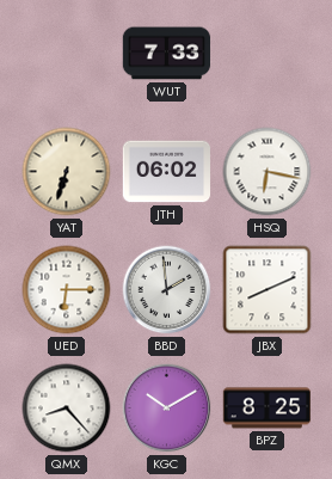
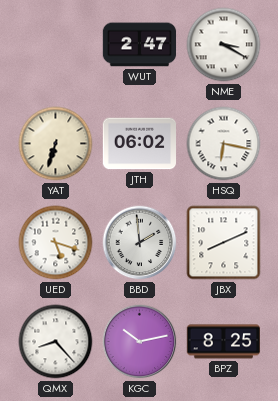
WUT: 7:33 -> 2:47
NME: none -> 3:20
UED: 6:15 -> 5:18
KGC: 10:10 -> 10:13
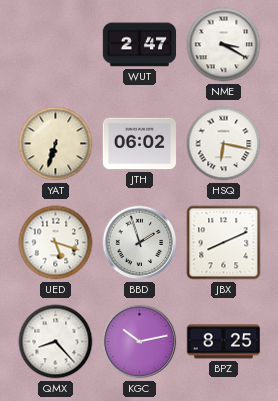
BBD: 1:59 -> 1:57
